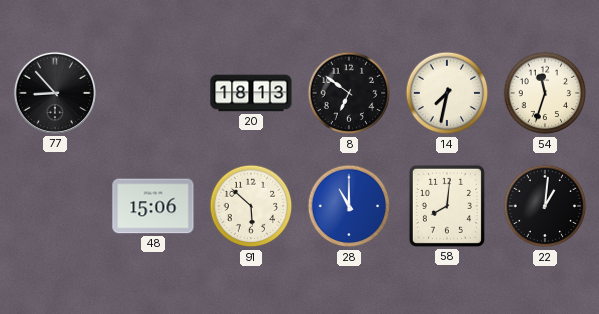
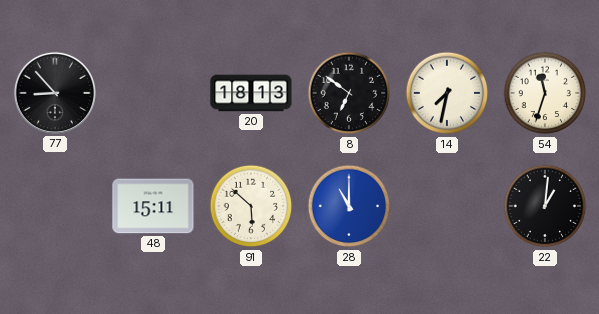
48: 15:06 -> 15:11
58: 8:01 -> none
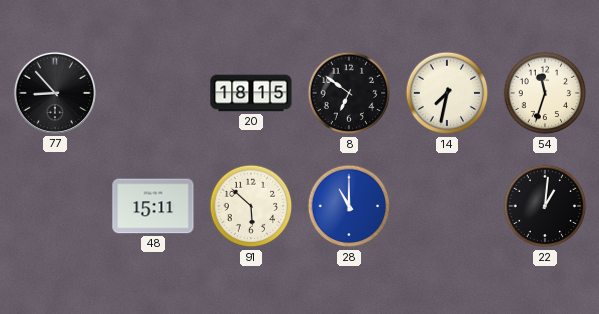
20: 18:13 -> 18:15
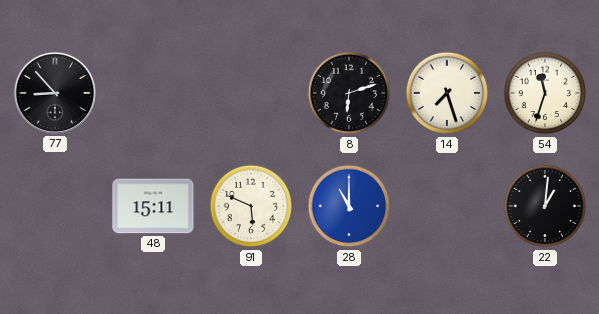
20: 18:15 -> none
8: 6:51 -> 6:12
14: 7:32 -> 7:27
91: 5:52 -> 5:49
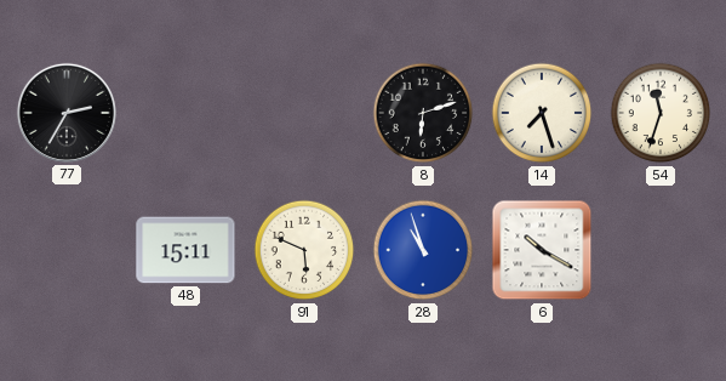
77: 8:53 -> 2:35
28: 11:00 -> 10:57
6: none -> 10:20
22: 1:01 -> none
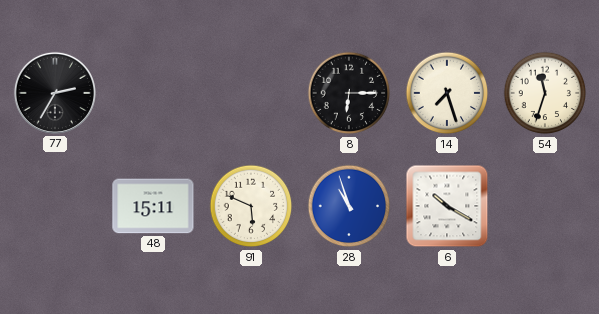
8: 6:12 -> 6:15
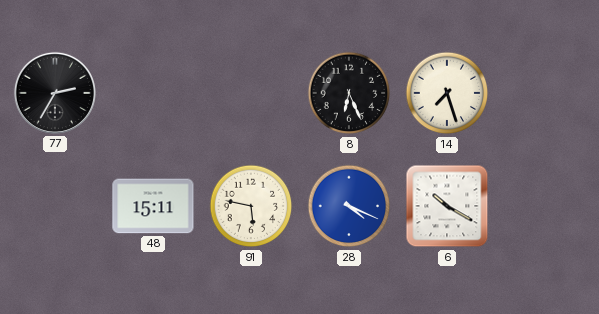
8: 6:15 -> 6:26
54: 11:33 -> none
91: 5:49 -> 5:47
28: 10:57 -> 4:19
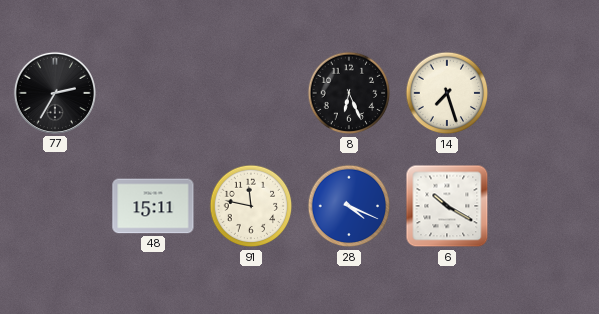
91: 5:47 -> 11:47
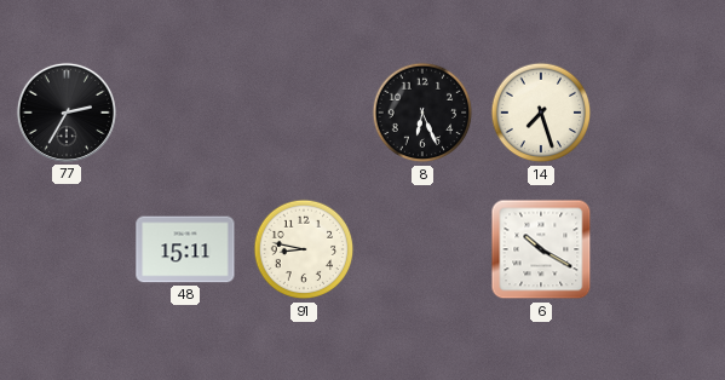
91: 11:47 -> 8:47
28: 4:19 -> none
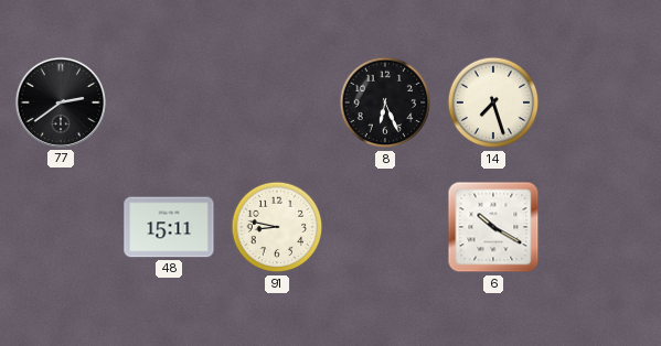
77: 2:35 -> 2:39
